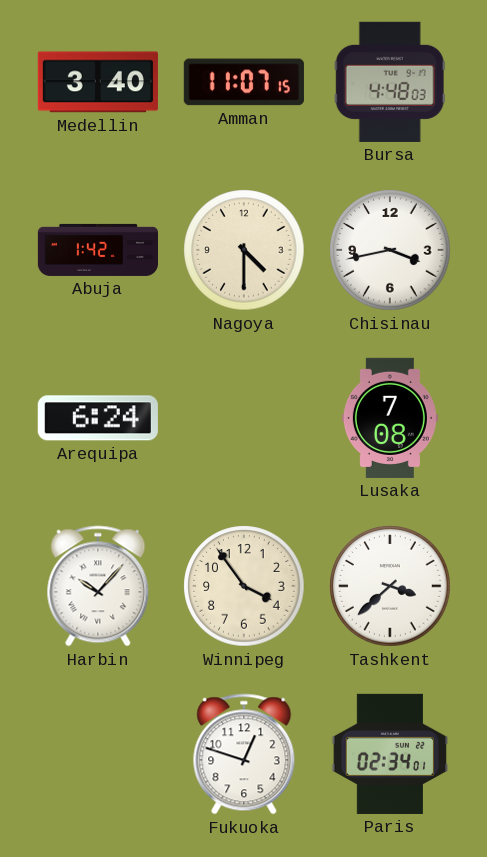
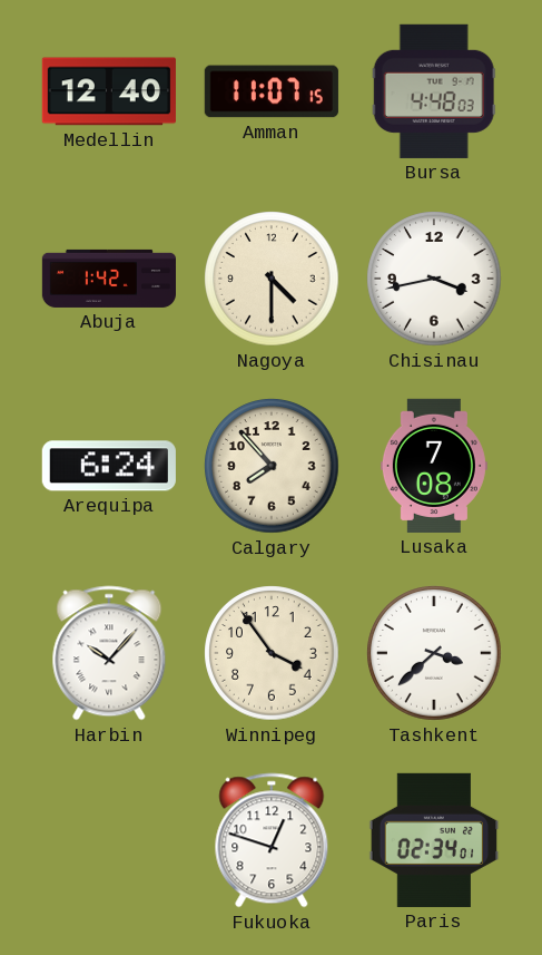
Medellin: 3:40 -> 12:40
Calgary: none -> 7:53
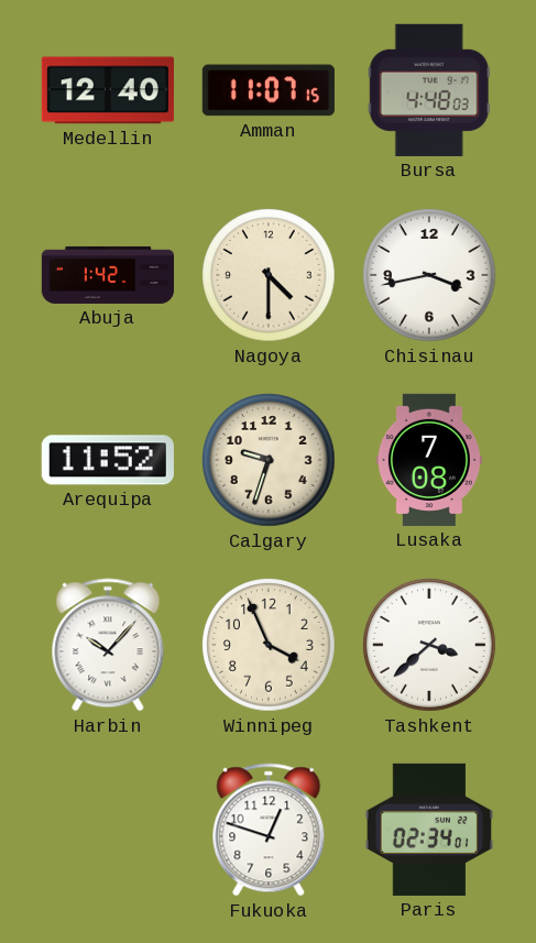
Arequipa: 6:24 -> 11:52
Calgary: 7:53 -> 9:33
Winnipeg: 3:54 -> 3:56
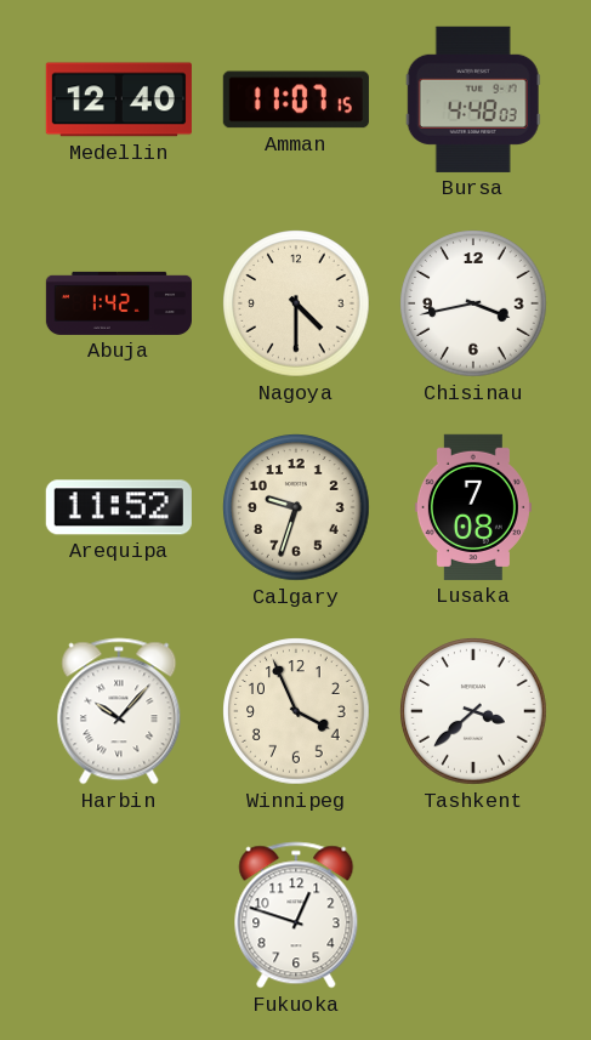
Paris: 02:34 -> none
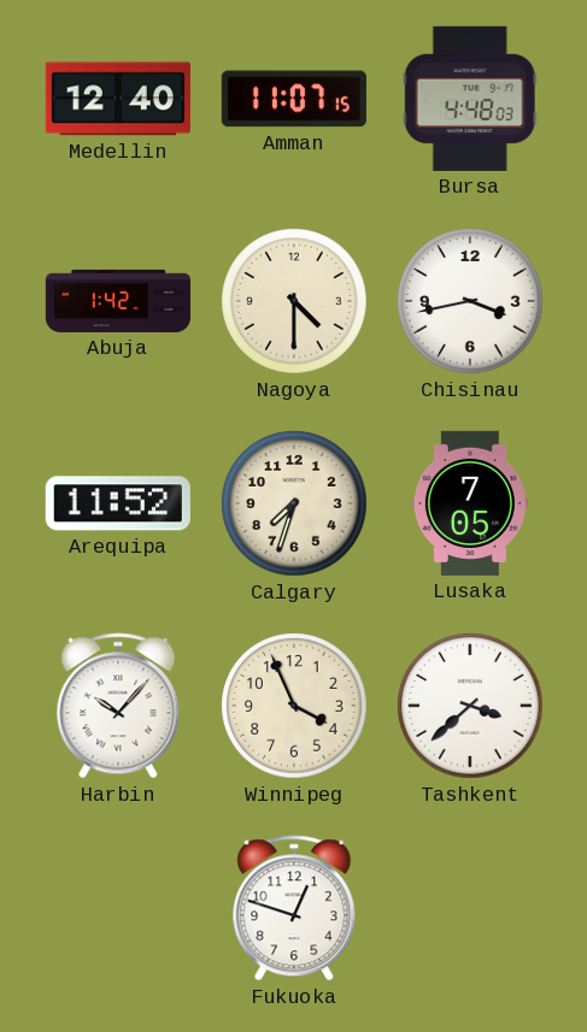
Calgary: 9:33 -> 7:33
Lusaka: 7:08 -> 7:05
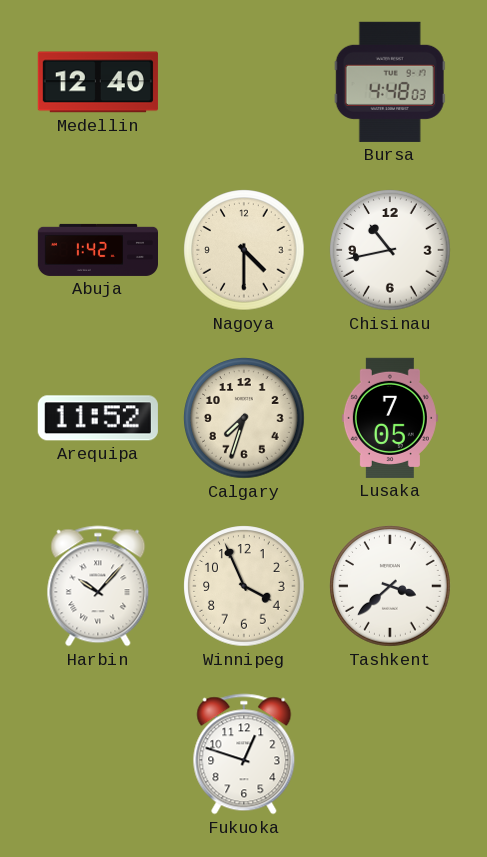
Amman: 11:07 -> none
Chisinau: 3:43 -> 10:43
